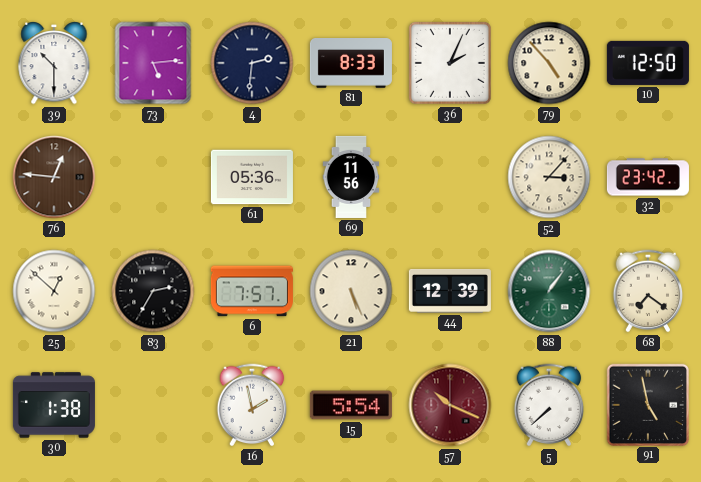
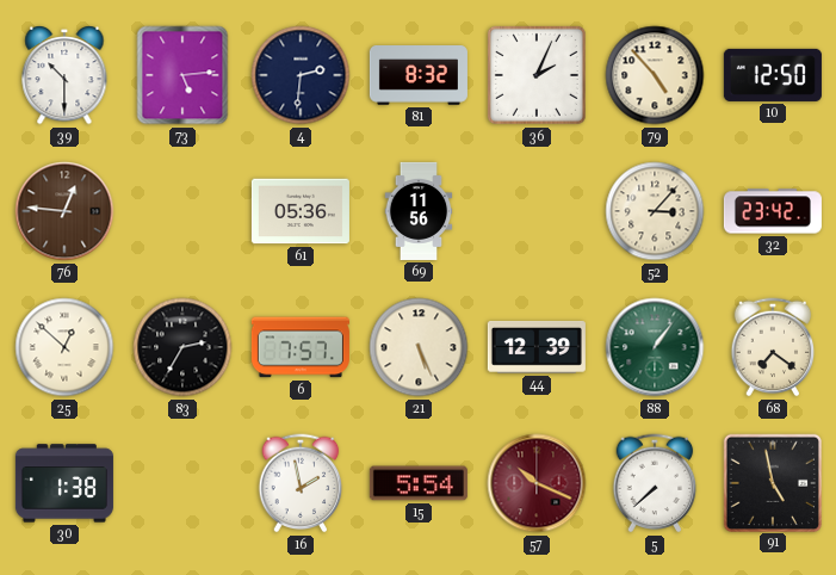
81: 8:33 -> 8:32
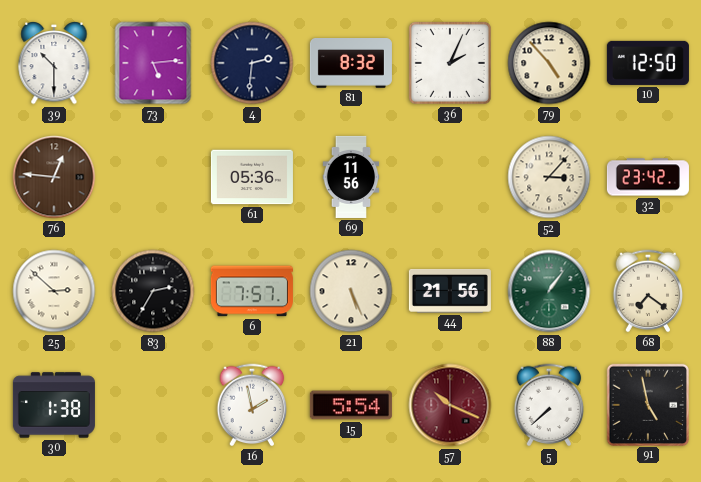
25: 12:52 -> 2:52
44: 12:39 -> 21:56
